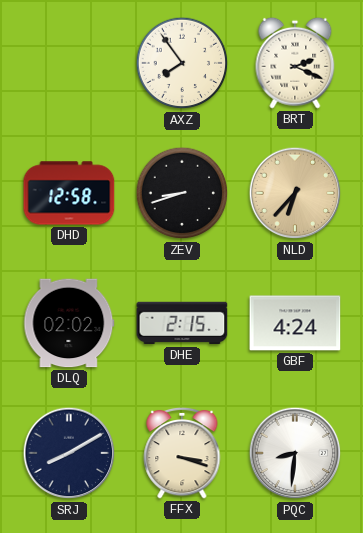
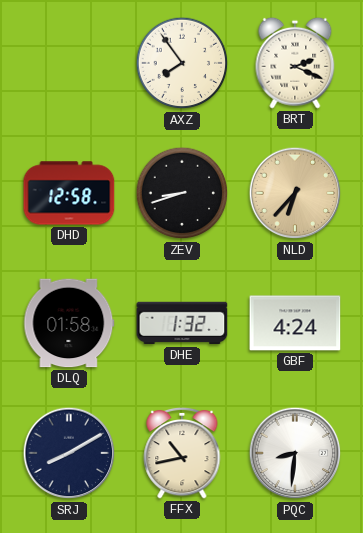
DLQ: 02:02 -> 01:58
DHE: 2:15 -> 1:32
FFX: 3:18 -> 10:43
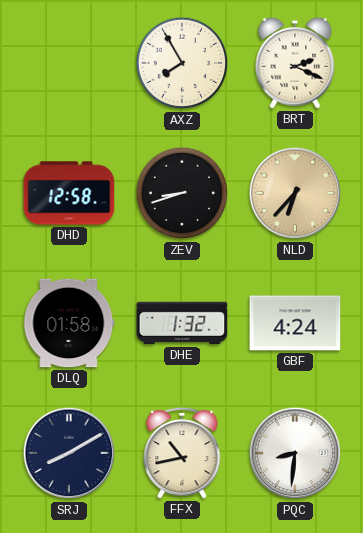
AXZ: 7:54 -> 7:55
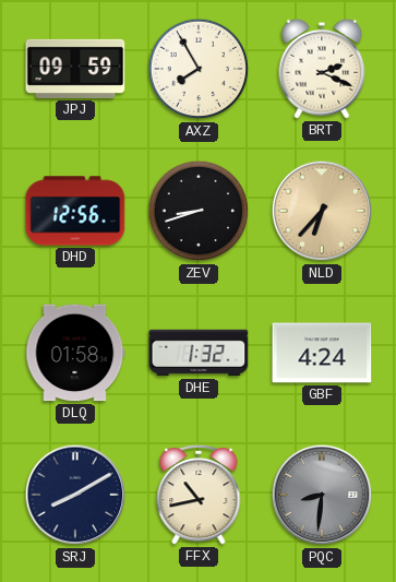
JPJ: none -> 09:59
DHD: 12:58 -> 12:56
PQC dial: white -> grey
